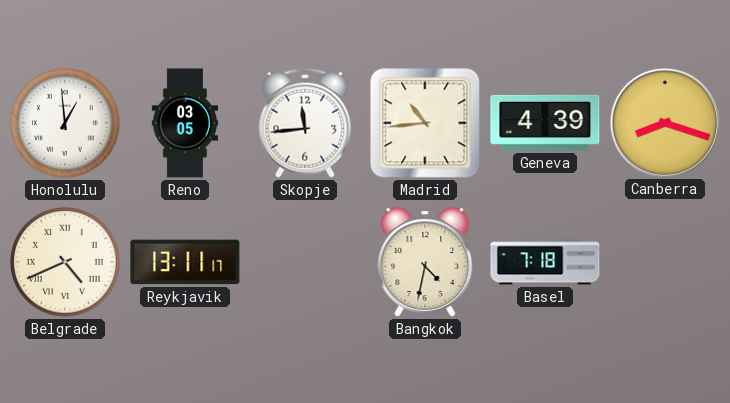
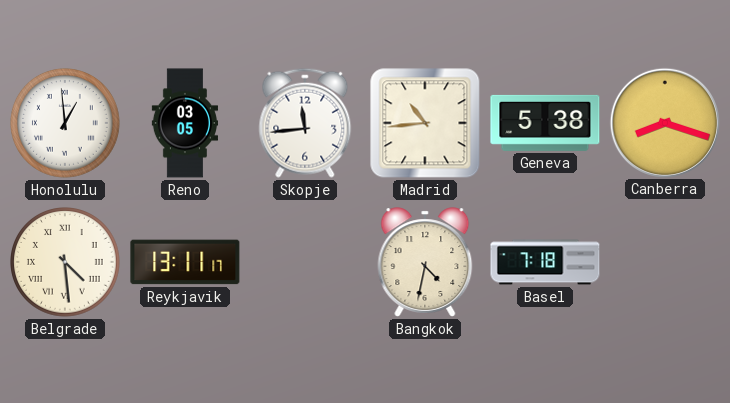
Geneva: 4:39 -> 5:38
Belgrade: 4:41 -> 4:29
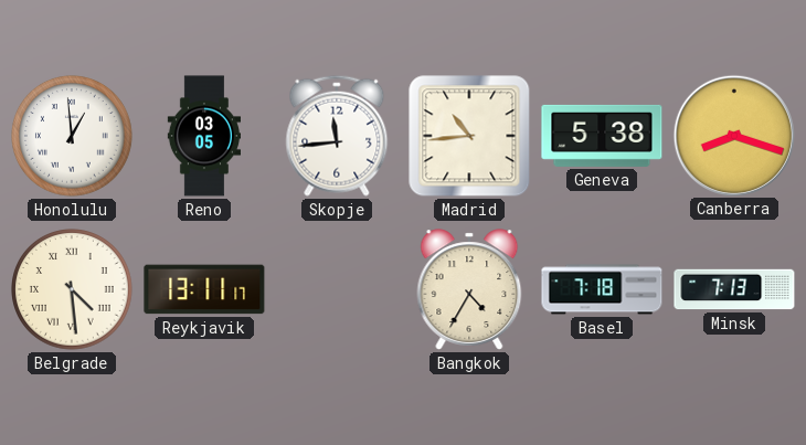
Bangkok: 4:32 -> 4:35
Minsk: none -> 7:13
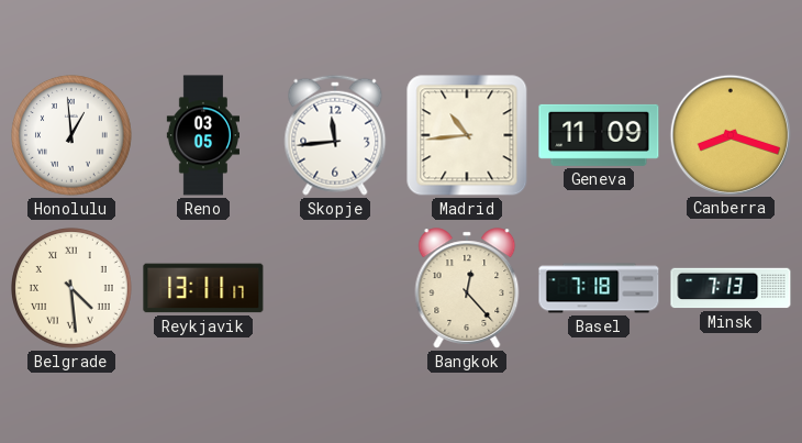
Geneva: 5:38 -> 11:09
Bangkok: 4:35 -> 12:23
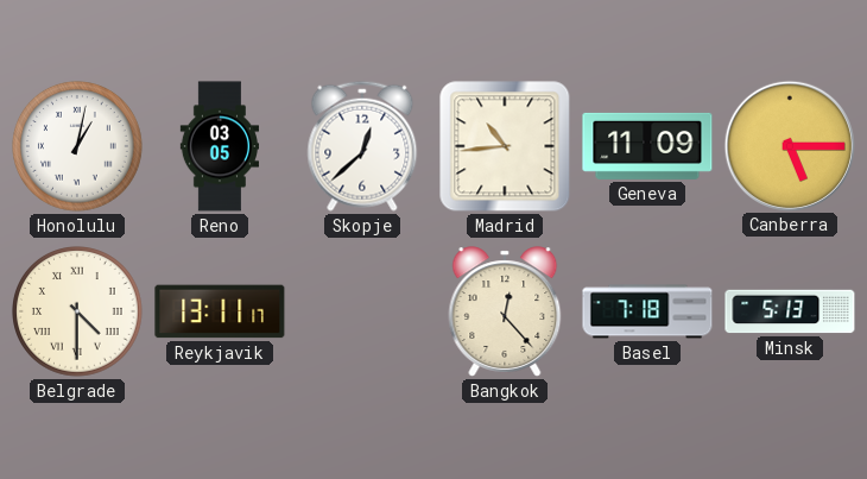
Honolulu: 12:59 -> 1:02
Skopje: 11:44 -> 12:38
Canberra: 8:18 -> 5:15
Belgrade: 4:29 -> 4:30
Minsk: 7:13 -> 5:13
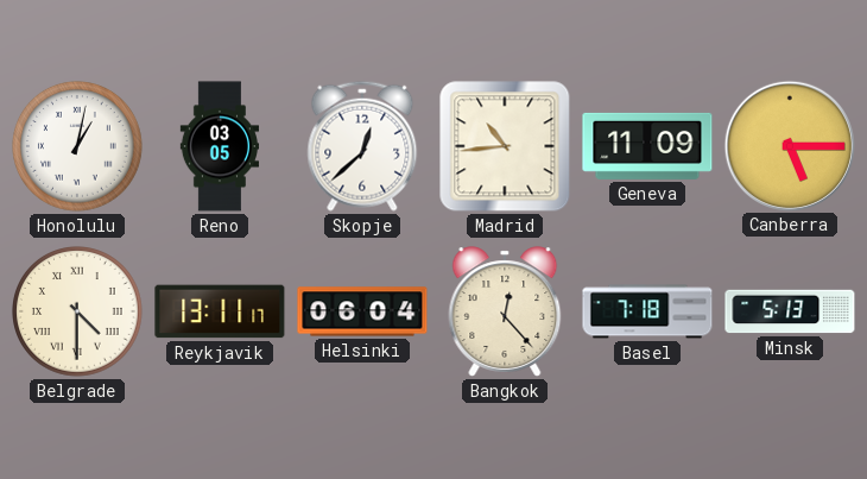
Helsinki: none -> 06:04
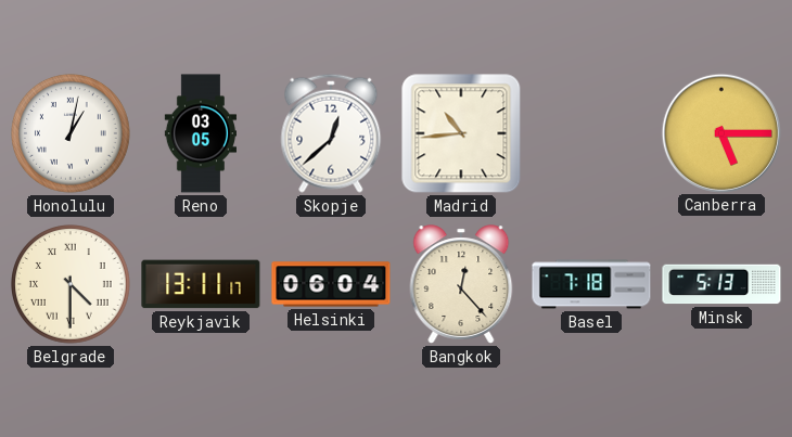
Geneva: 11:09 -> none
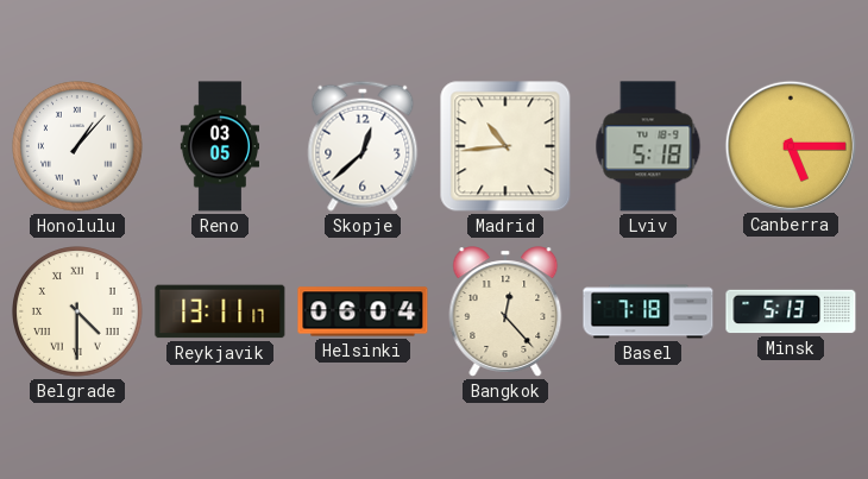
Honolulu: 1:02 -> 1:07
Lviv: none -> 5:18
